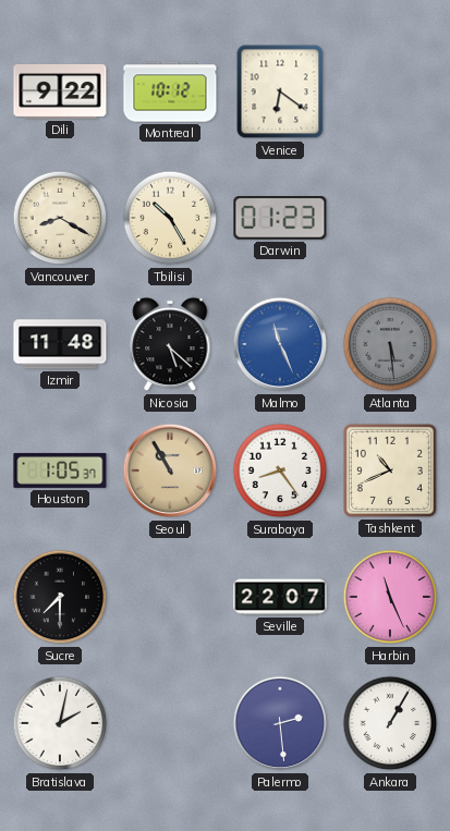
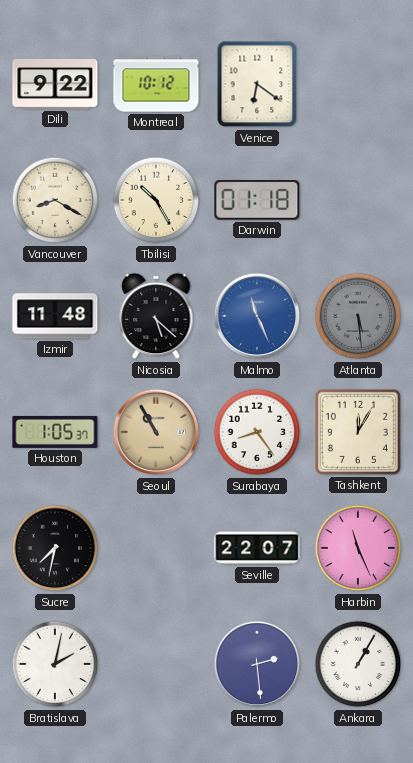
Darwin: 01:23 -> 01:18
Tashkent: 10:41 -> 12:05
Sucre: 7:30 -> 7:32
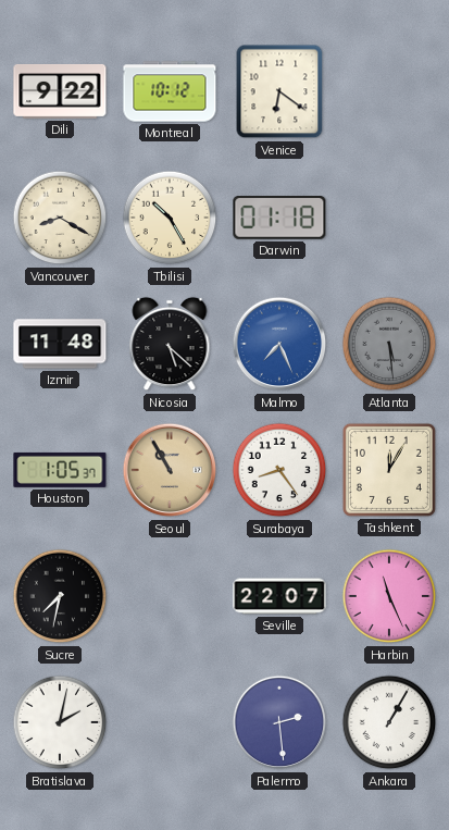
Malmo: 11:26 -> 7:26
